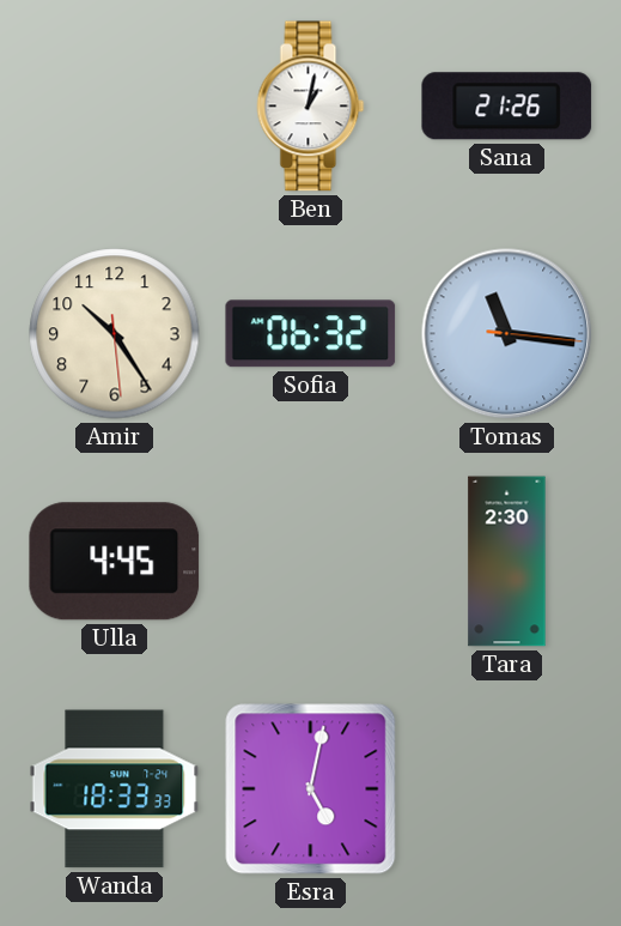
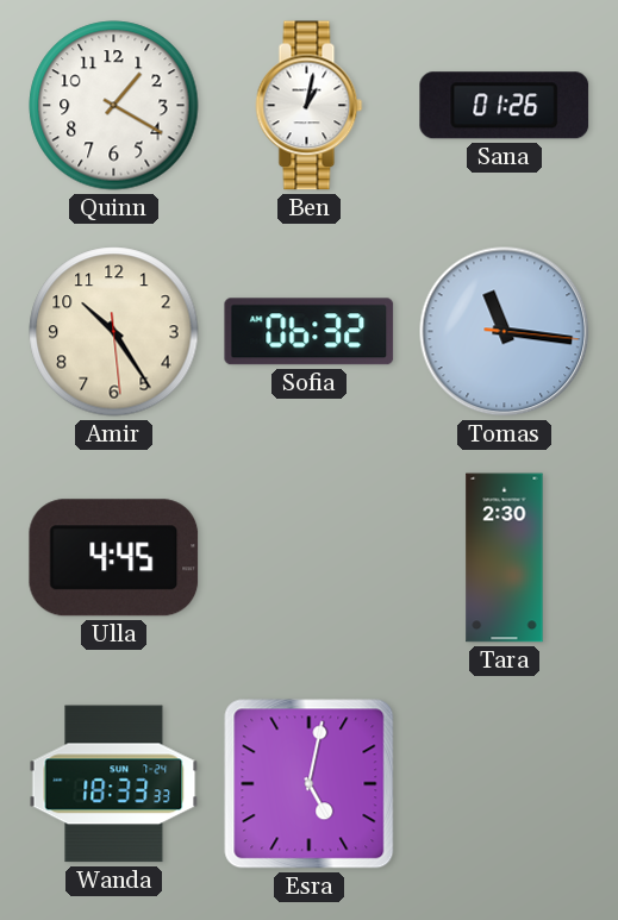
Quinn: none -> 1:20
Sana: 21:26 -> 01:26
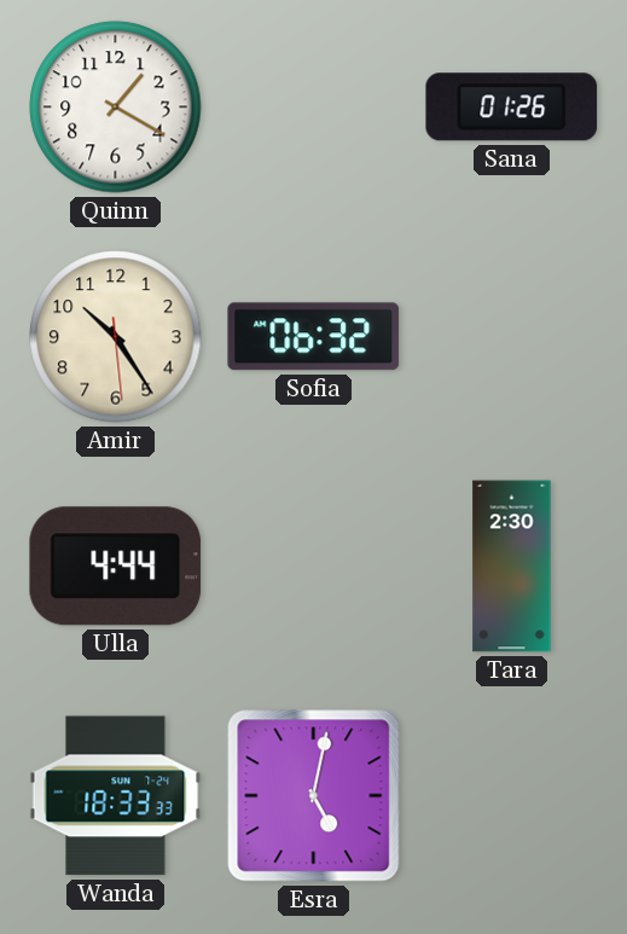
Ben: 1:02 -> none
Tomas: 11:16 -> none
Ulla: 4:45 -> 4:44
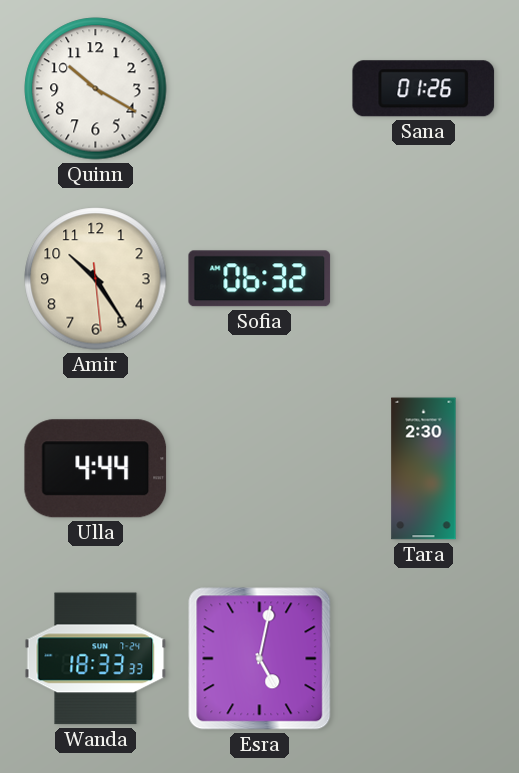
Quinn: 1:20 -> 10:20
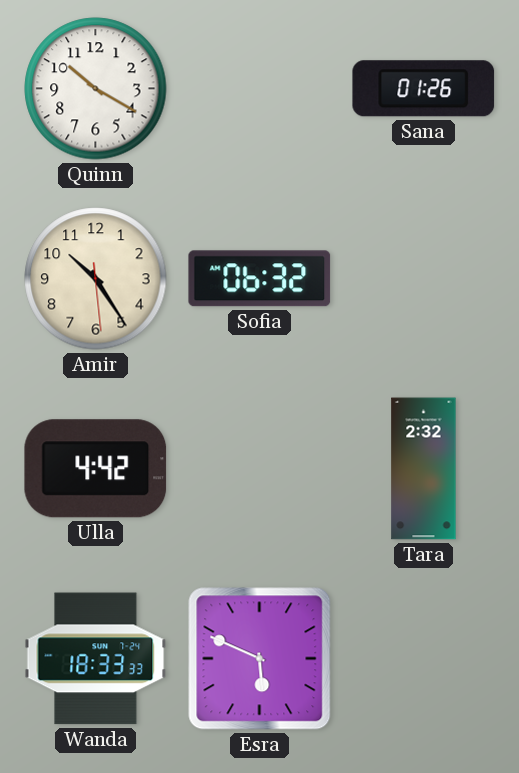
Ulla: 4:44 -> 4:42
Tara: 2:30 -> 2:32
Esra: 5:02 -> 5:49
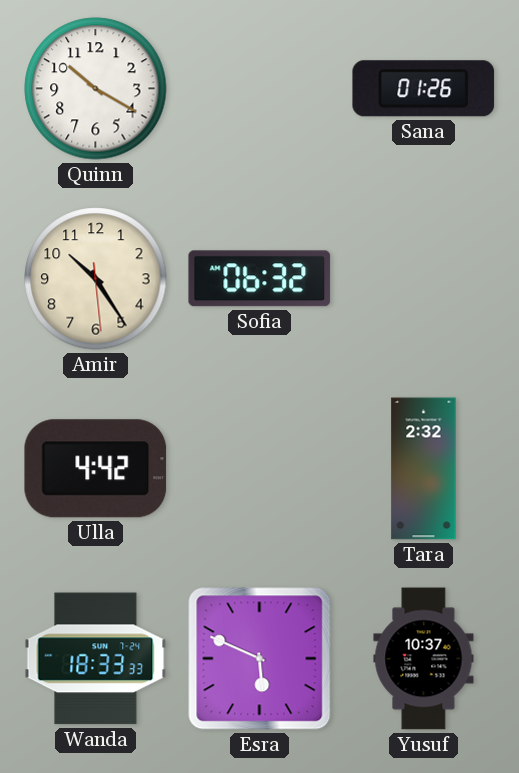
Yusuf: none -> 10:37
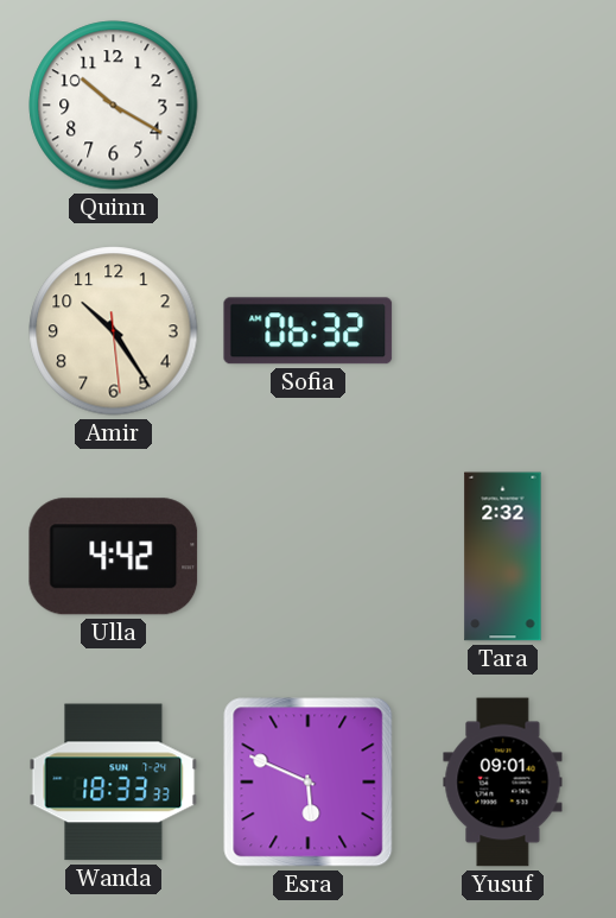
Sana: 01:26 -> none
Yusuf: 10:37 -> 09:01
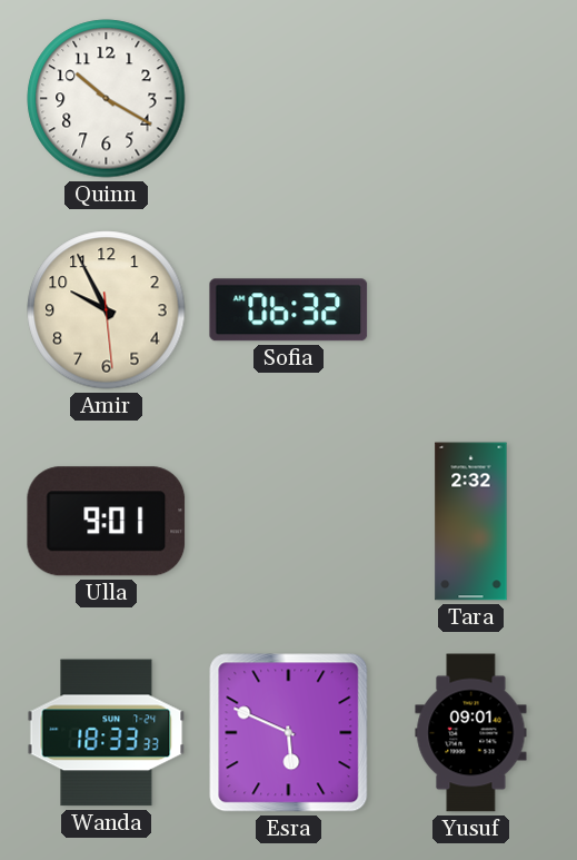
Amir: 10:24 -> 9:55
Ulla: 4:42 -> 9:01
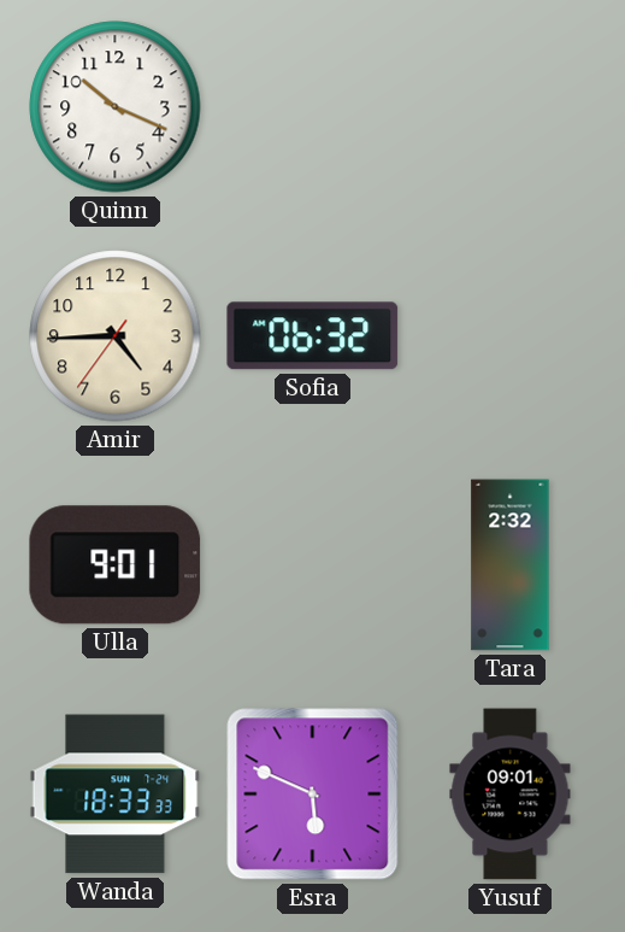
Quinn: 10:20 -> 10:19
Amir: 9:55 -> 4:44
